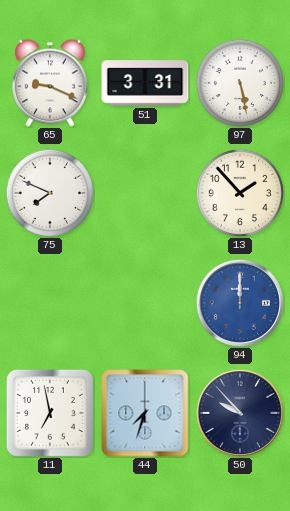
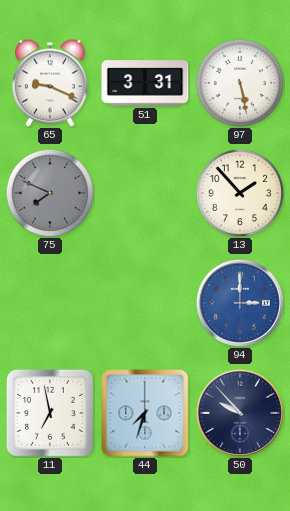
75 dial: white -> grey
94: 12:00 -> 3:00
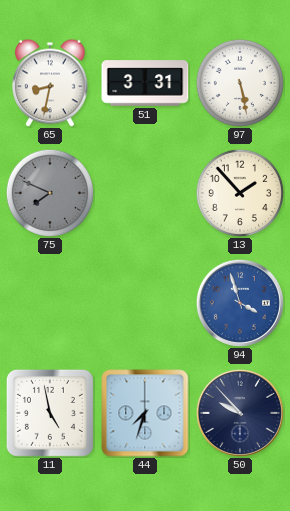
65: 9:19 -> 8:32
94: 3:00 -> 3:57
11: 6:58 -> 4:58
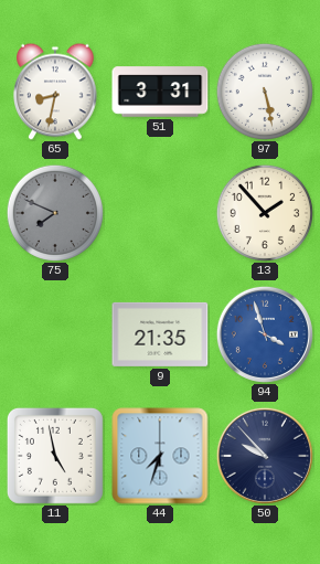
9: none -> 21:35
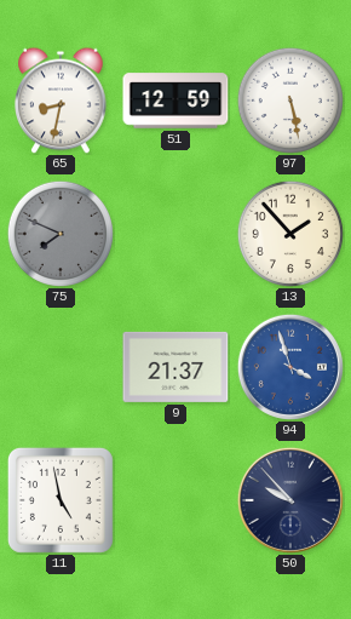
51: 3:31 -> 12:59
9: 21:35 -> 21:37
44: 7:33 -> none
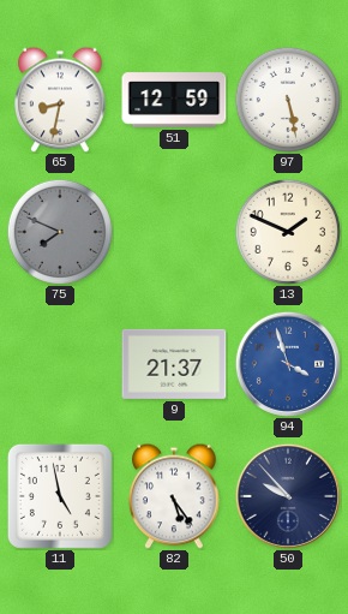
13: 1:53 -> 1:49
82: none -> 5:24
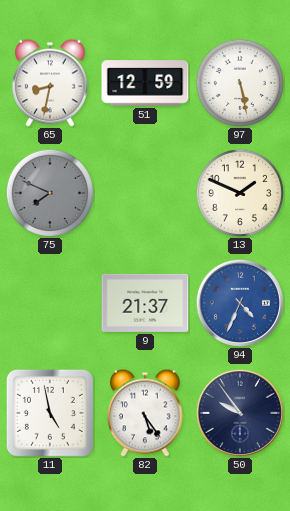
94: 3:57 -> 4:34
50: 9:53 -> 9:54
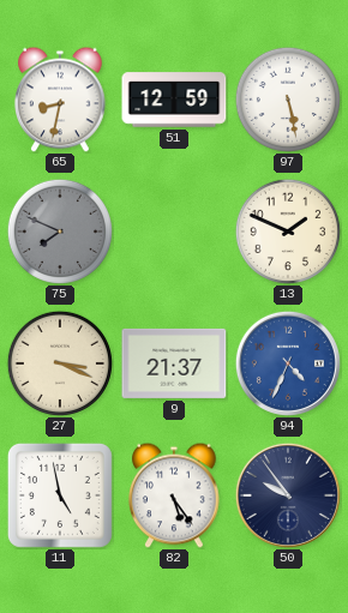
27: none -> 3:19
